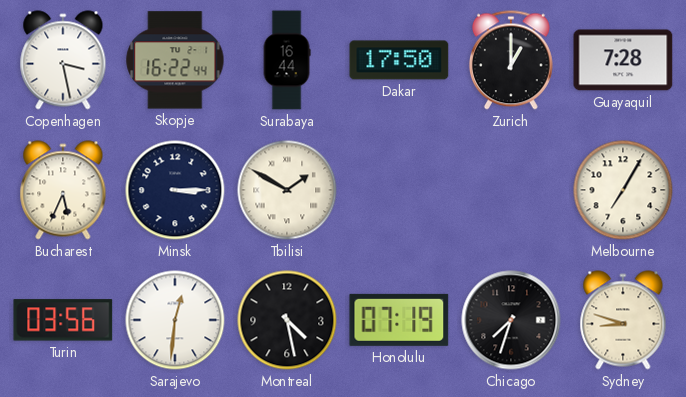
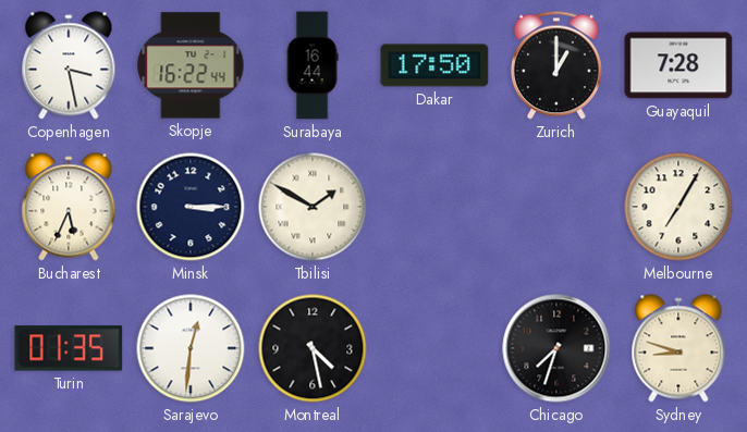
Turin: 03:56 -> 01:35
Honolulu: 07:19 -> none
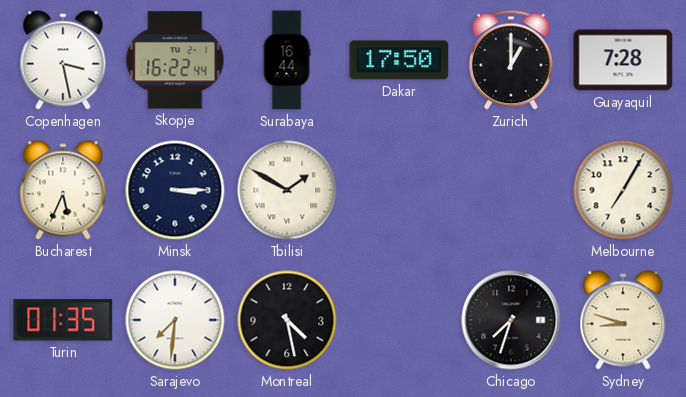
Sarajevo: 12:31 -> 7:31
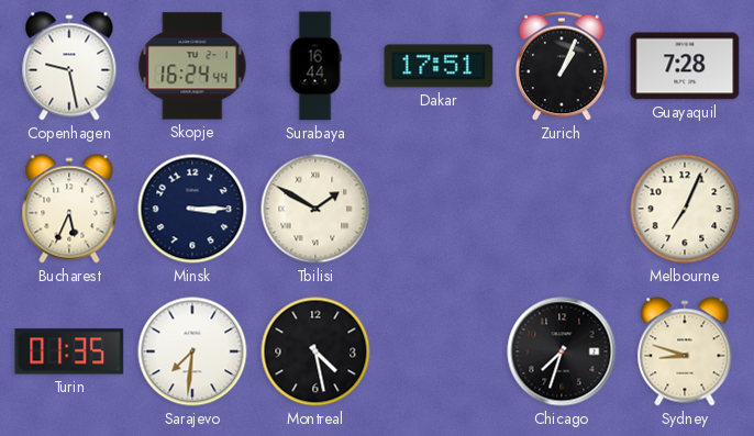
Copenhagen: 3:28 -> 9:28
Skopje: 16:22 -> 16:24
Dakar: 17:50 -> 17:51
Zurich: 1:00 -> 1:04
Melbourne: 7:05 -> 7:04
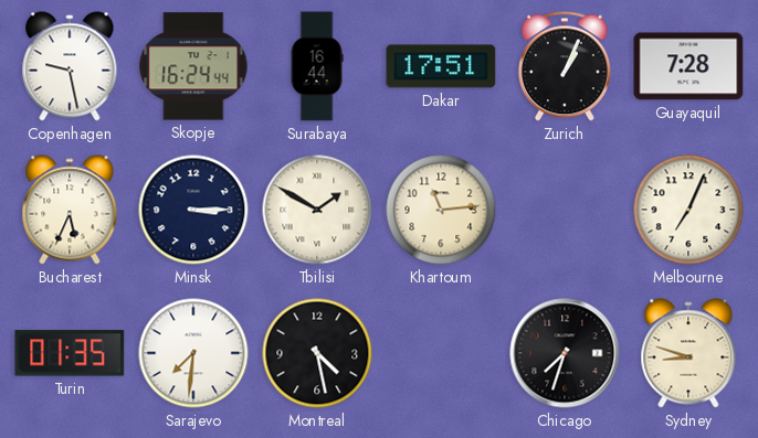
Khartoum: none -> 11:14
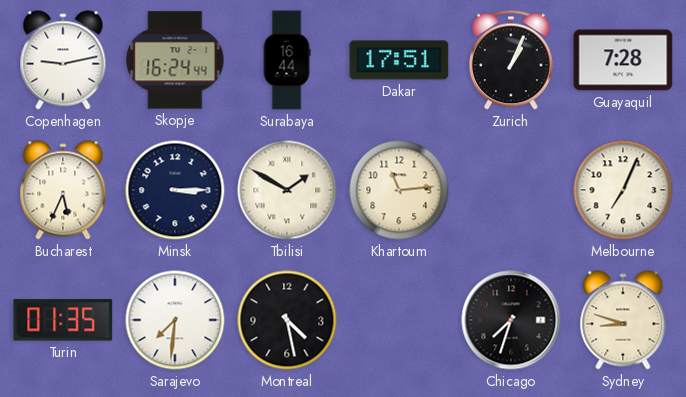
Copenhagen: 9:28 -> 9:13
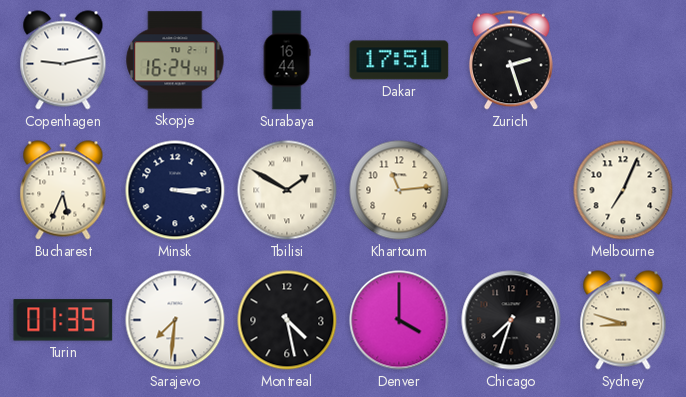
Zurich: 1:04 -> 2:27
Guayaquil: 7:28 -> none
Denver: none -> 4:00
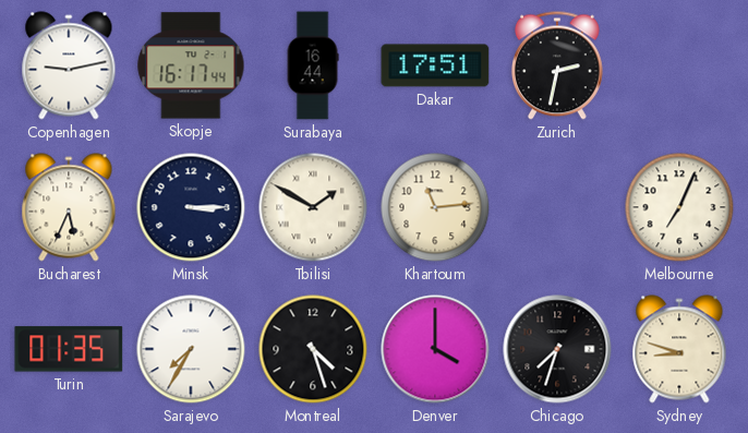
Skopje: 16:24 -> 16:17
Zurich: 2:27 -> 2:32
Sarajevo: 7:31 -> 7:35
Montreal: 4:28 -> 4:27
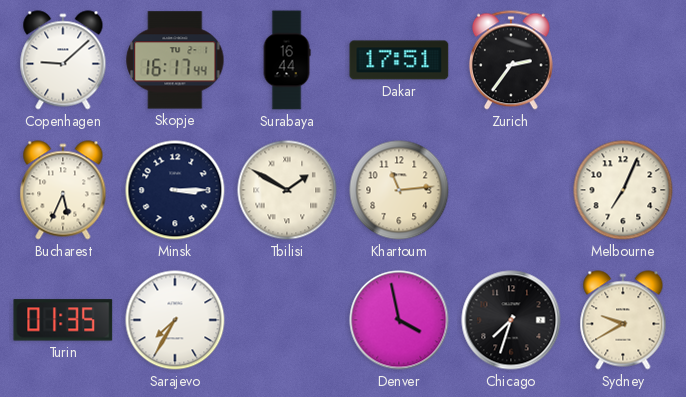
Copenhagen: 9:13 -> 9:08
Zurich: 2:32 -> 2:36
Montreal: 4:27 -> none
Denver: 4:00 -> 3:58
Sydney: 8:48 -> 9:40
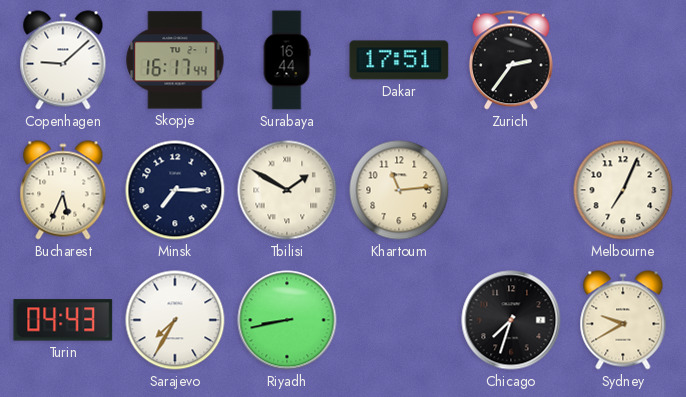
Minsk: 3:15 -> 7:15
Turin: 01:35 -> 04:43
Riyadh: none -> 8:43
Denver: 3:58 -> none
